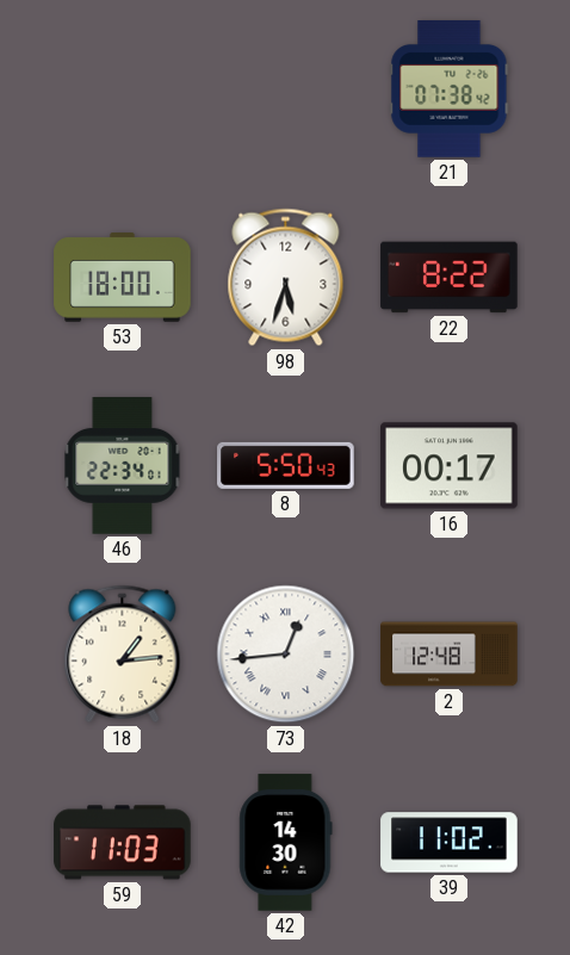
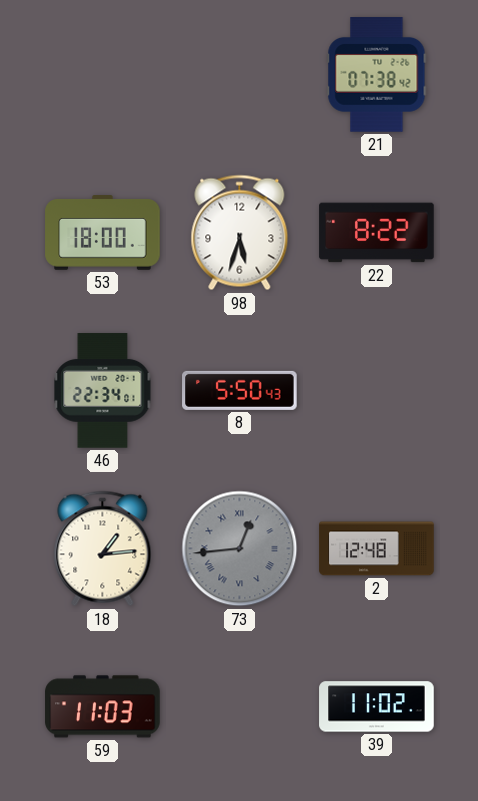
16: 00:17 -> none
73 dial: white -> grey
42: 14:30 -> none
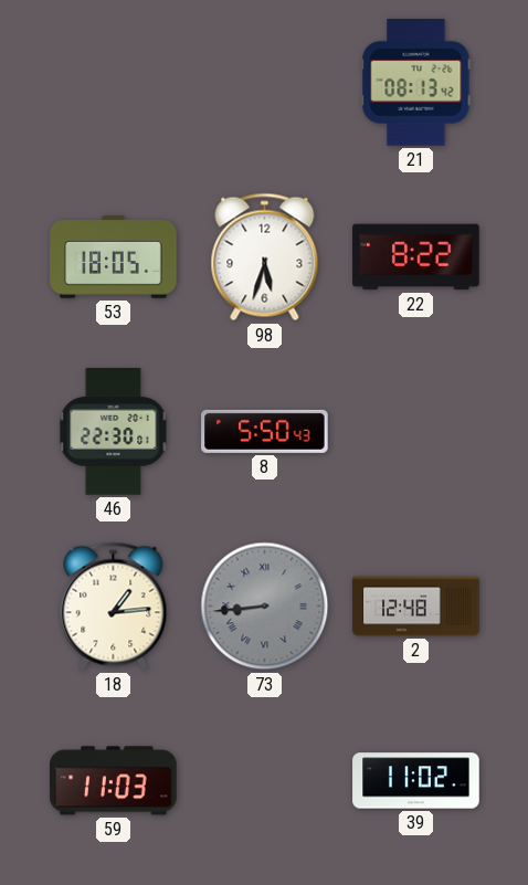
21: 07:38 -> 08:13
53: 18:00 -> 18:05
46: 22:34 -> 22:30
73: 12:44 -> 8:44
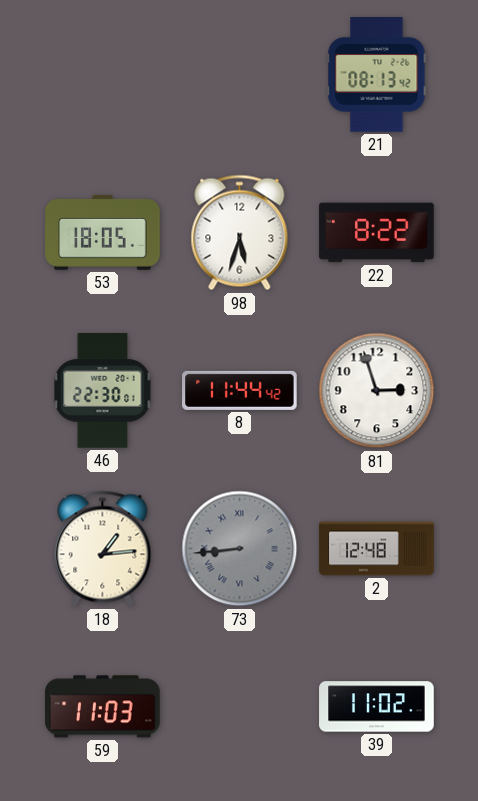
8: 5:50 -> 11:44
81: none -> 2:57
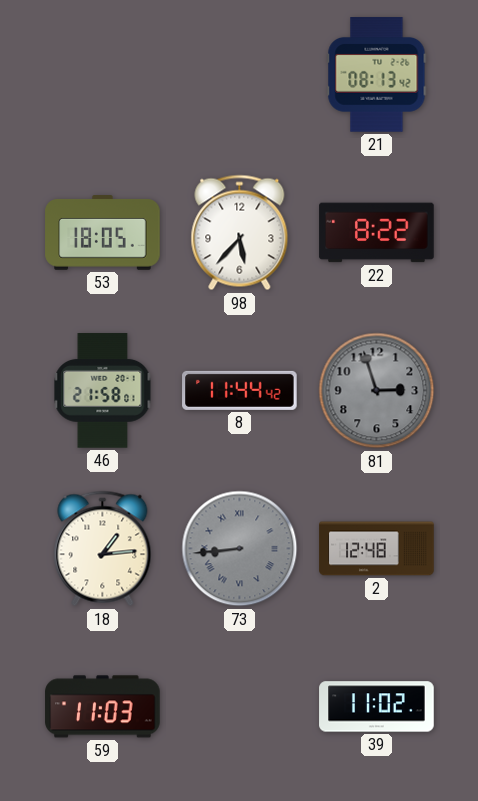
98: 5:33 -> 5:37
46: 22:30 -> 21:58
81 dial: white -> grey
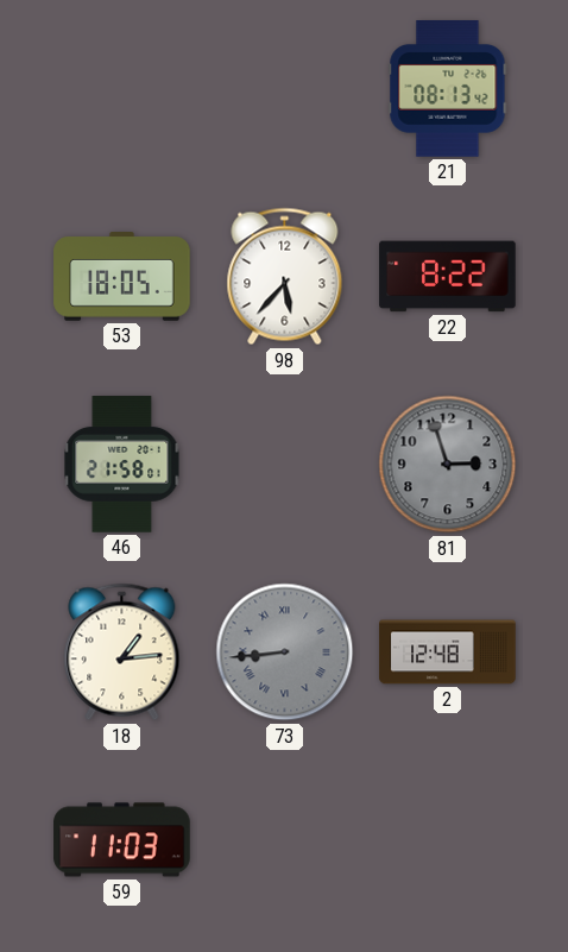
8: 11:44 -> none
39: 11:02 -> none
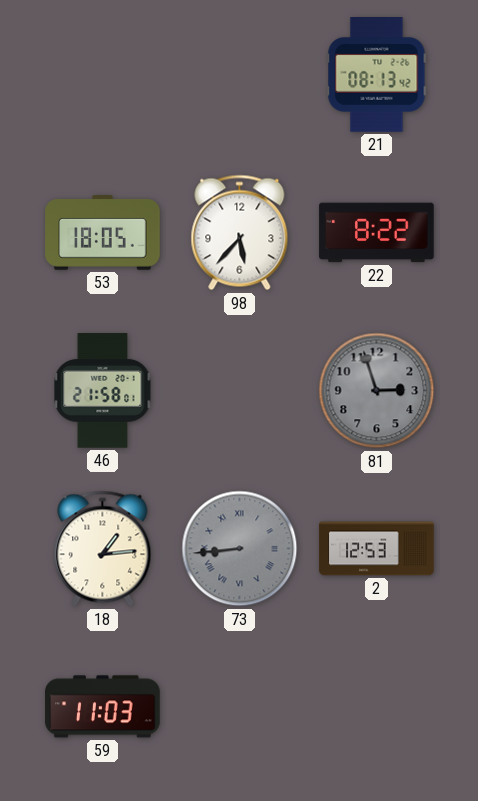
2: 12:48 -> 12:53
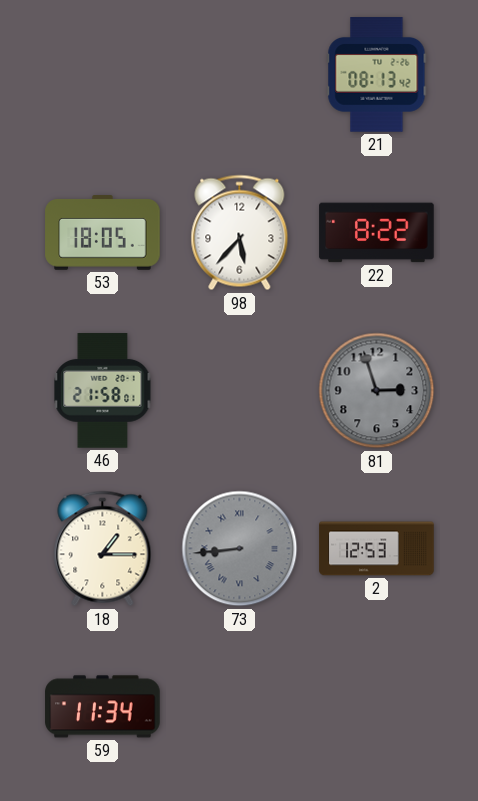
18: 1:14 -> 1:15
59: 11:03 -> 11:34
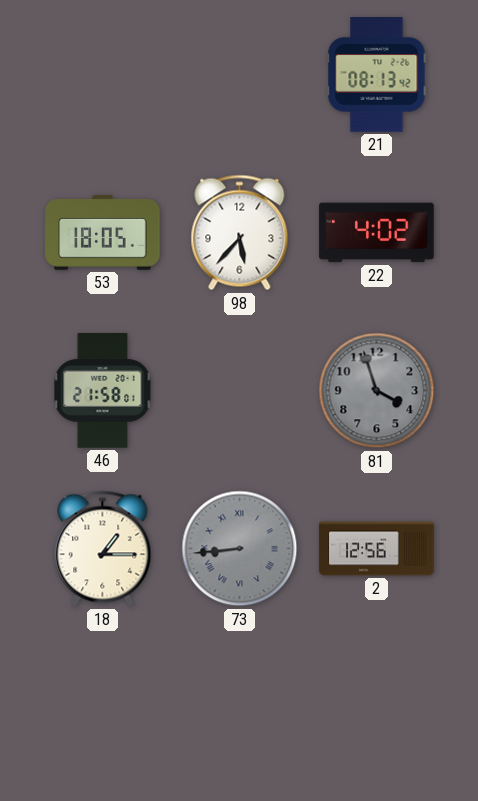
22: 8:22 -> 4:02
81: 2:57 -> 3:57
2: 12:53 -> 12:56
59: 11:34 -> none
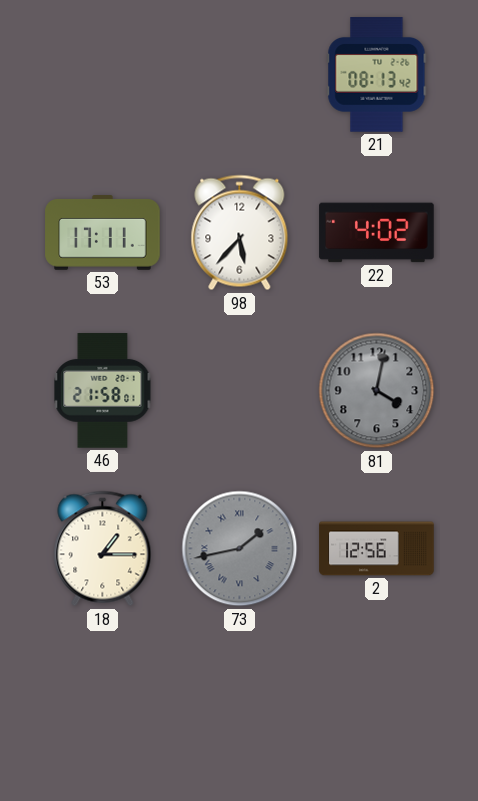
53: 18:05 -> 17:11
81: 3:57 -> 4:02
73: 8:44 -> 1:43
